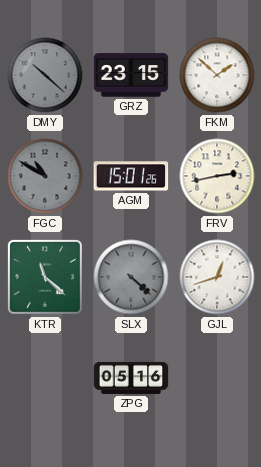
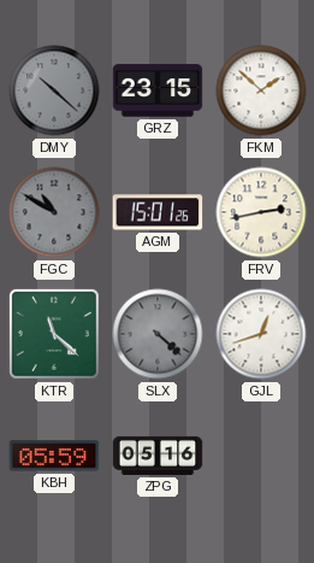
KBH: none -> 05:59
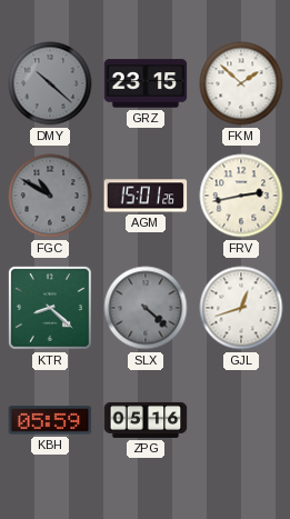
KTR: 11:22 -> 8:22
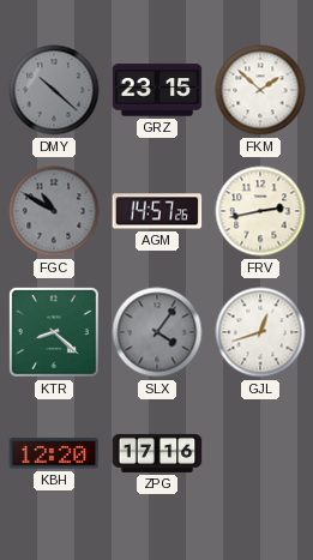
AGM: 15:01 -> 14:57
SLX: 4:22 -> 4:06
KBH: 05:59 -> 12:20
ZPG: 05:16 -> 17:16
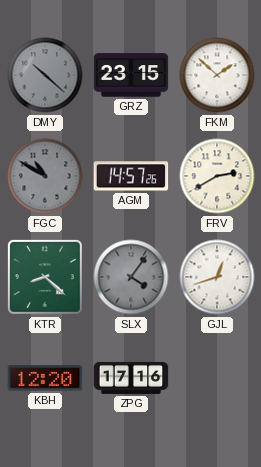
FRV: 2:43 -> 2:40
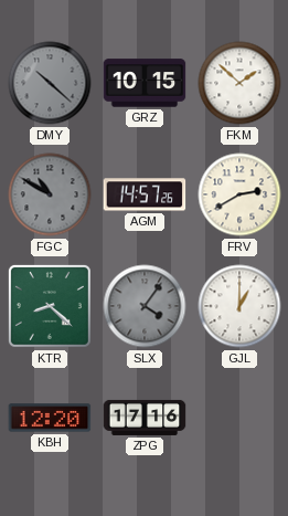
GRZ: 23:15 -> 10:15
GJL: 12:42 -> 1:00
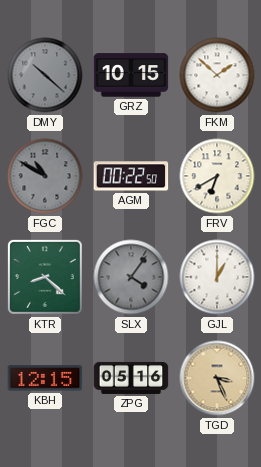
AGM: 14:57 -> 00:22
FRV: 2:40 -> 6:40
KBH: 12:20 -> 12:15
ZPG: 17:16 -> 05:16
TGD: none -> 3:26
